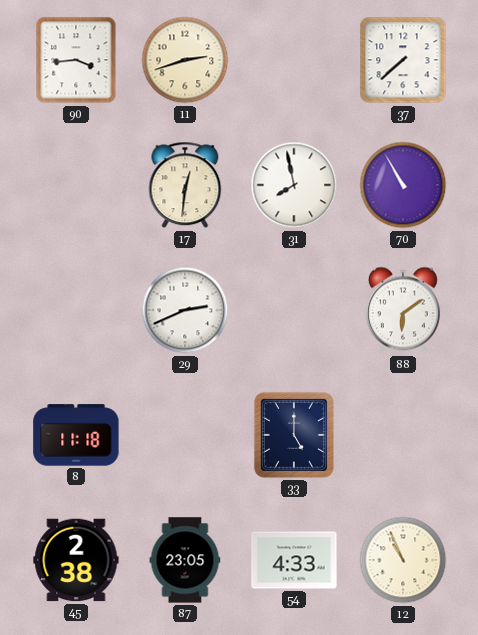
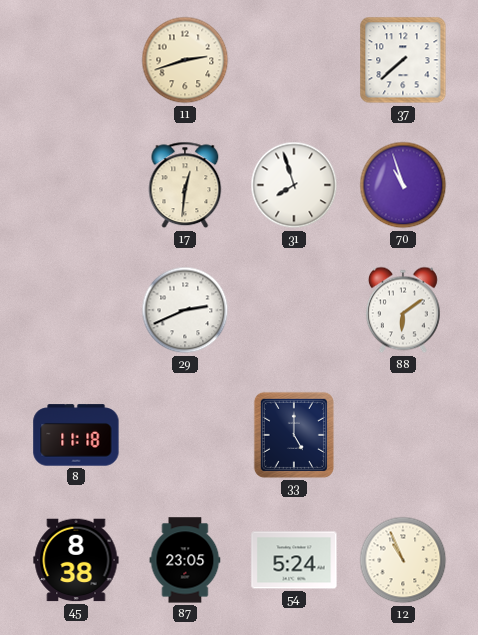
90: 3:44 -> none
31: 7:58 -> 7:57
70: 10:55 -> 10:57
45: 2:38 -> 8:38
54: 4:33 -> 5:24
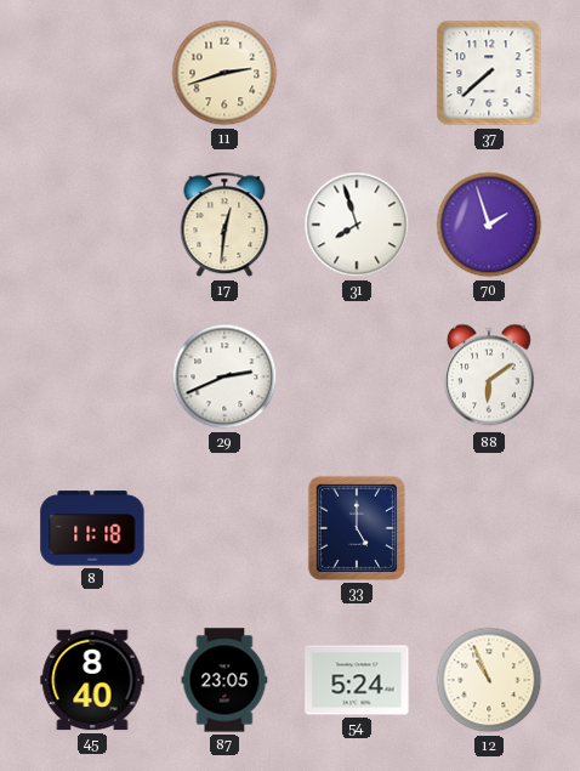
70: 10:57 -> 1:57
45: 8:38 -> 8:40
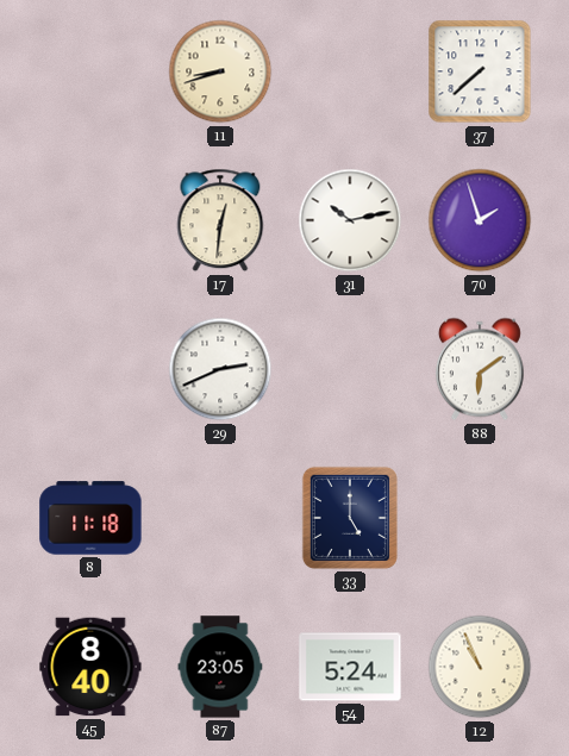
11: 2:42 -> 8:42
31: 7:57 -> 10:13
